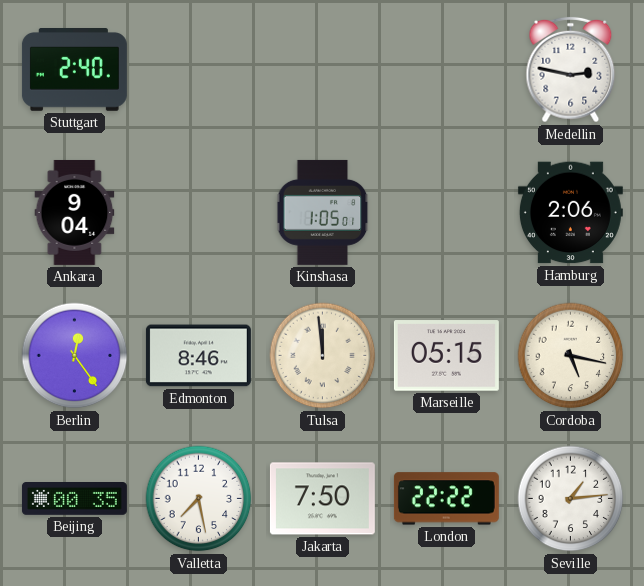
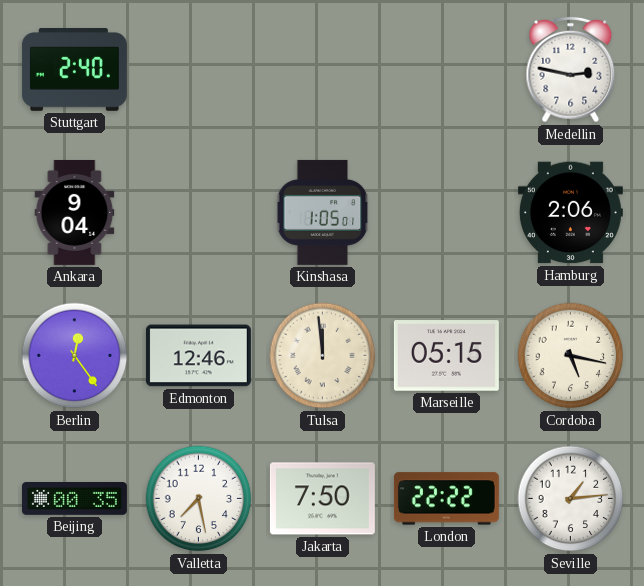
Edmonton: 8:46 -> 12:46
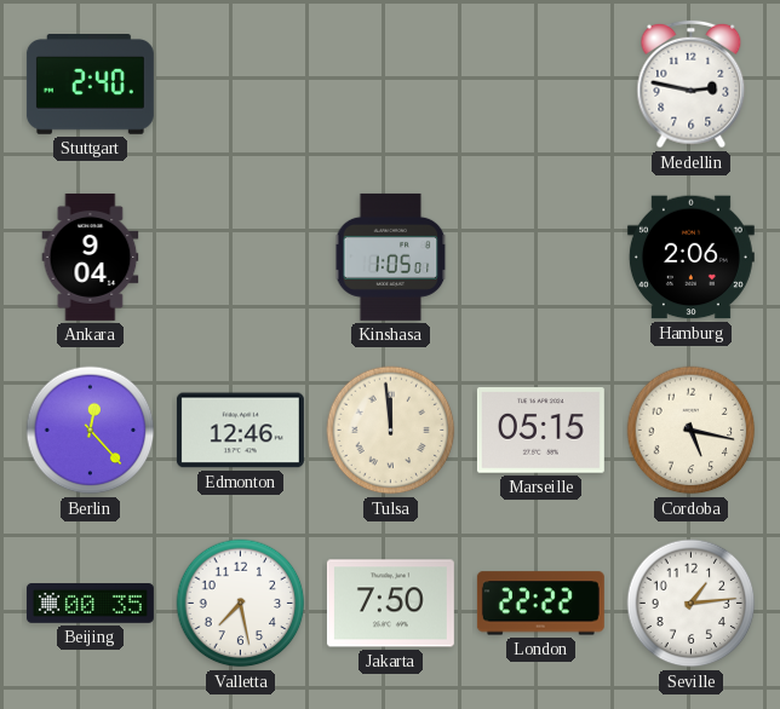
Berlin: 12:24 -> 12:23
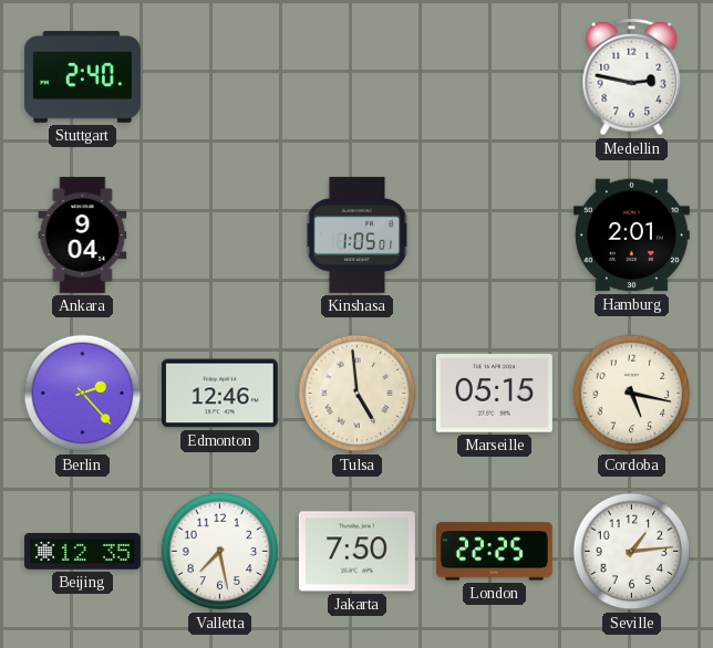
Hamburg: 2:06 -> 2:01
Berlin: 12:23 -> 2:23
Tulsa: 11:59 -> 4:59
Beijing: 00:35 -> 12:35
London: 22:22 -> 22:25
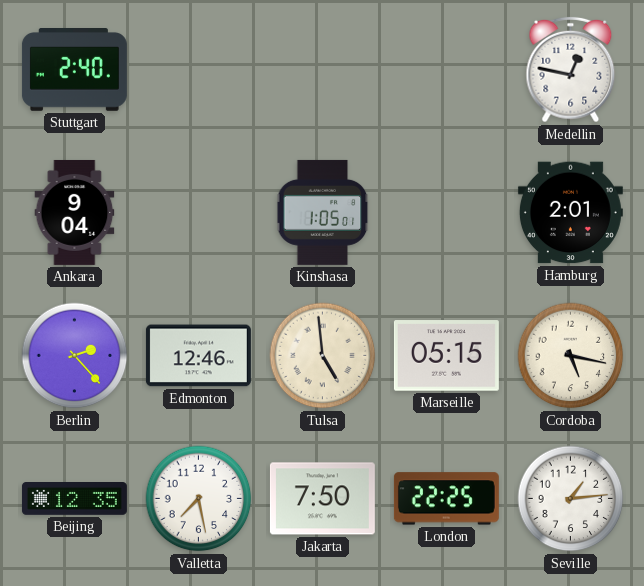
Medellin: 2:47 -> 12:47
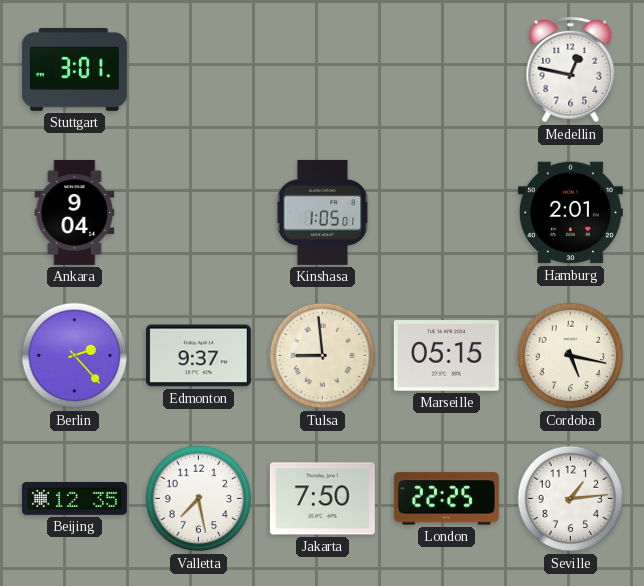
Stuttgart: 2:40 -> 3:01
Edmonton: 12:46 -> 9:37
Tulsa: 4:59 -> 8:59
